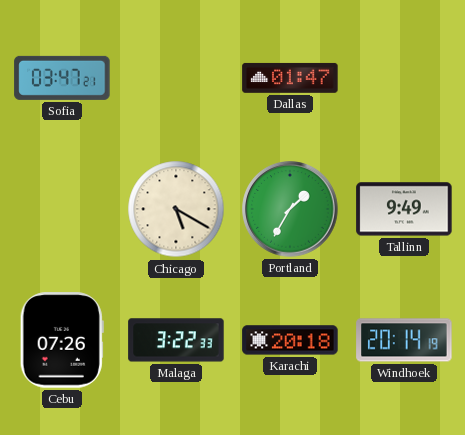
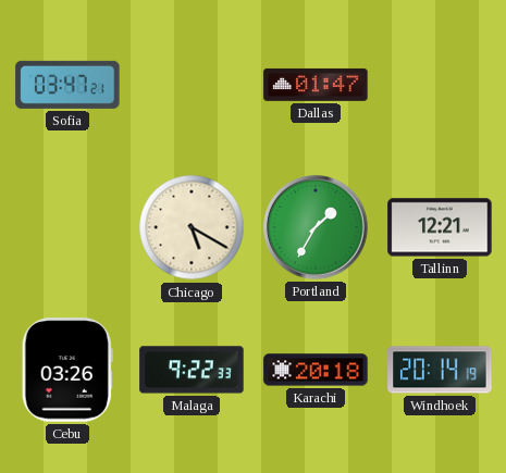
Tallinn: 9:49 -> 12:21
Cebu: 07:26 -> 03:26
Malaga: 3:22 -> 9:22
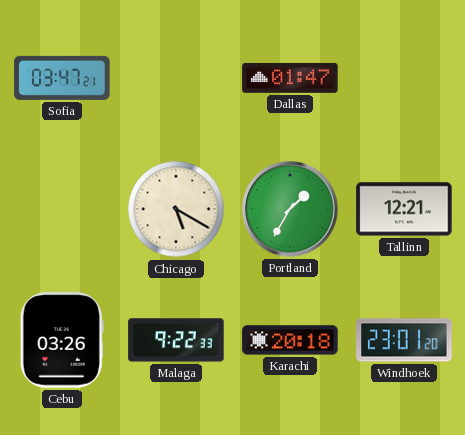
Windhoek: 20:14 -> 23:01
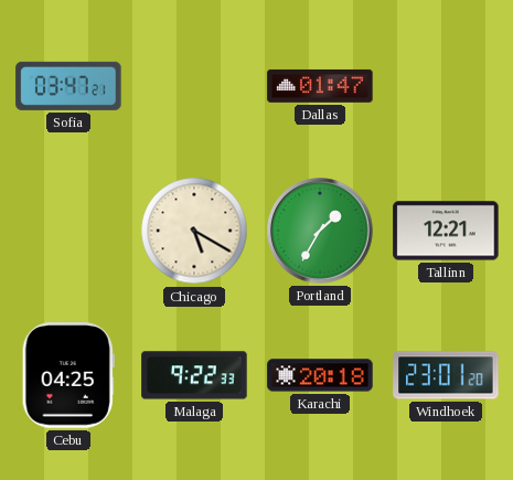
Cebu: 03:26 -> 04:25
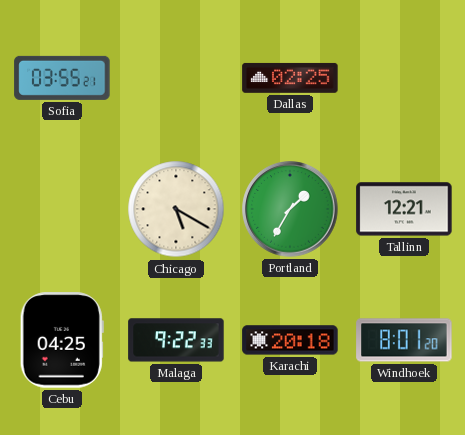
Sofia: 03:47 -> 03:55
Dallas: 01:47 -> 02:25
Windhoek: 23:01 -> 8:01
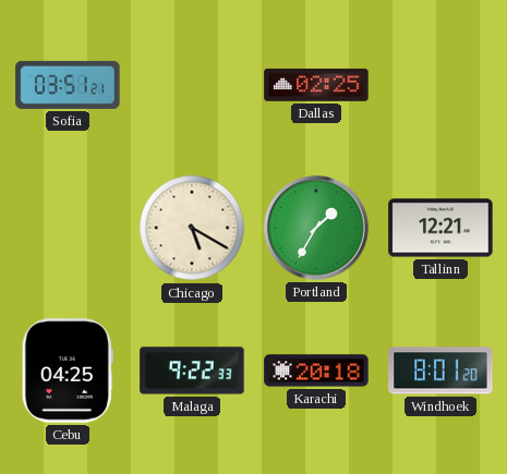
Sofia: 03:55 -> 03:51
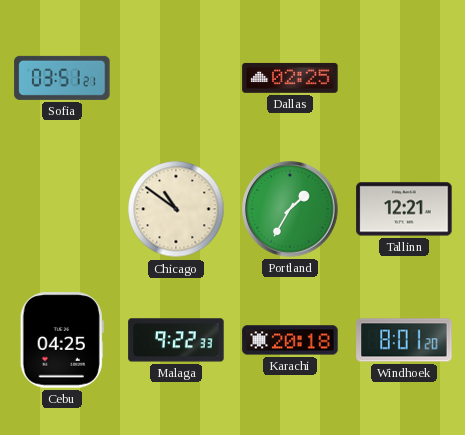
Chicago: 5:20 -> 10:51
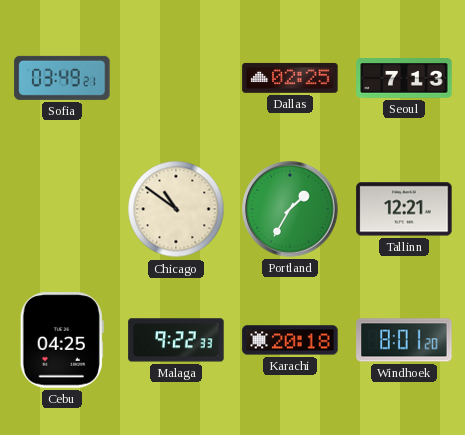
Sofia: 03:51 -> 03:49
Seoul: none -> 7:13
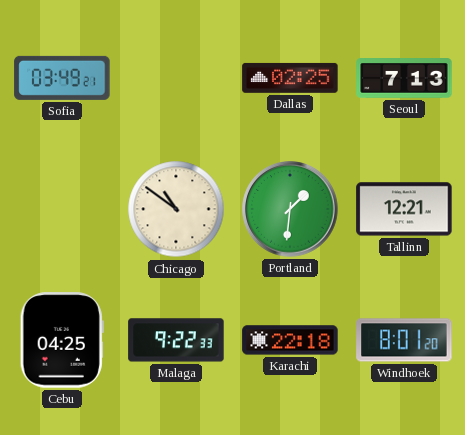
Portland: 1:35 -> 1:31
Karachi: 20:18 -> 22:18
